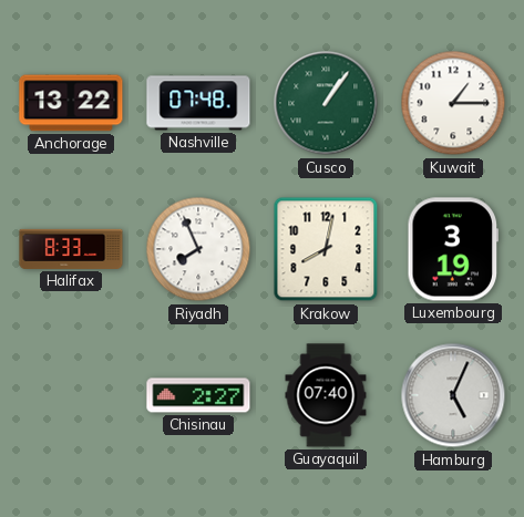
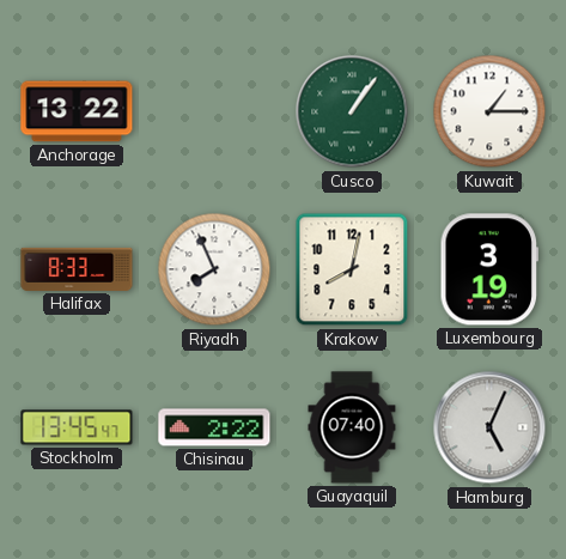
Nashville: 07:48 -> none
Stockholm: none -> 13:45
Chisinau: 2:27 -> 2:22
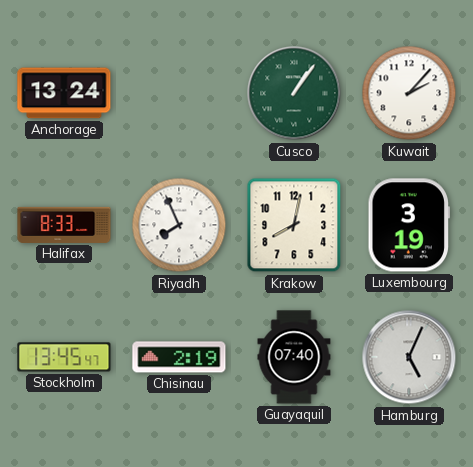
Anchorage: 13:22 -> 13:24
Kuwait: 1:15 -> 2:07
Chisinau: 2:22 -> 2:19
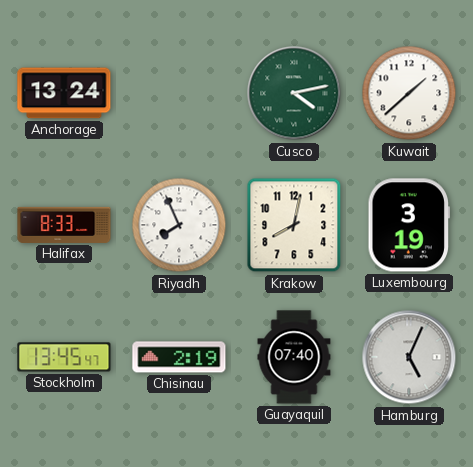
Cusco: 1:06 -> 4:13
Kuwait: 2:07 -> 1:38
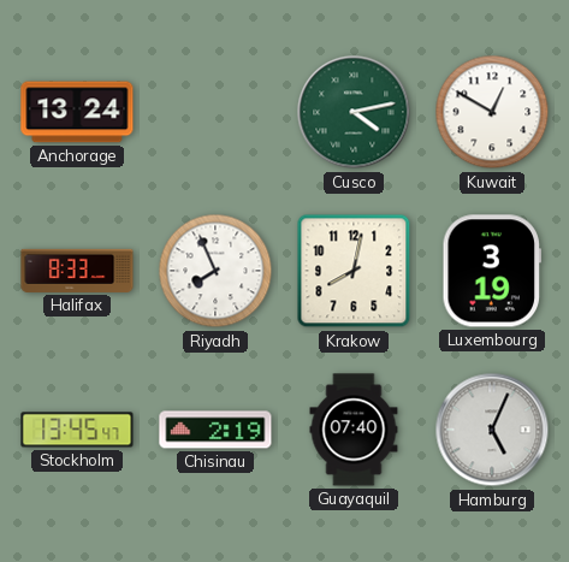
Kuwait: 1:38 -> 12:50
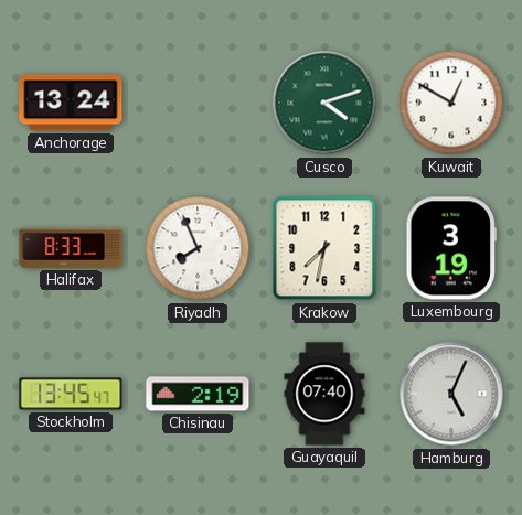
Cusco: 4:13 -> 4:12
Krakow: 8:02 -> 7:32
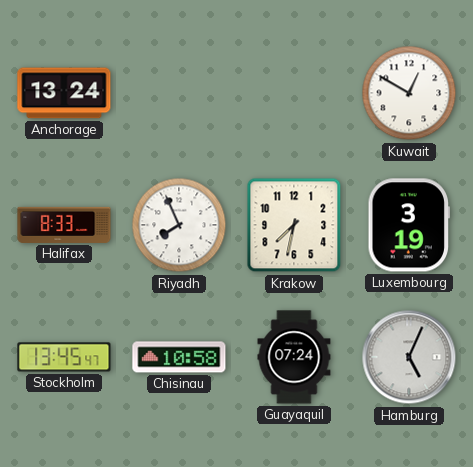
Cusco: 4:12 -> none
Chisinau: 2:19 -> 10:58
Guayaquil: 07:40 -> 07:24
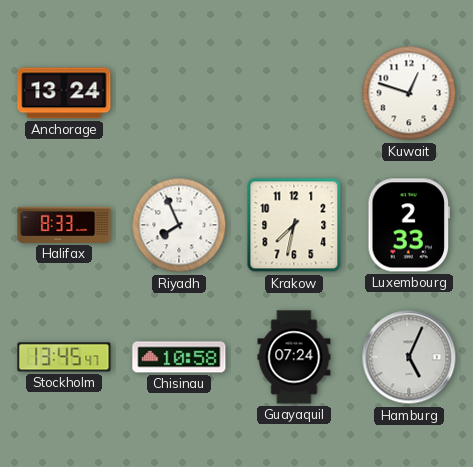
Kuwait: 12:50 -> 12:48
Luxembourg: 3:19 -> 2:33
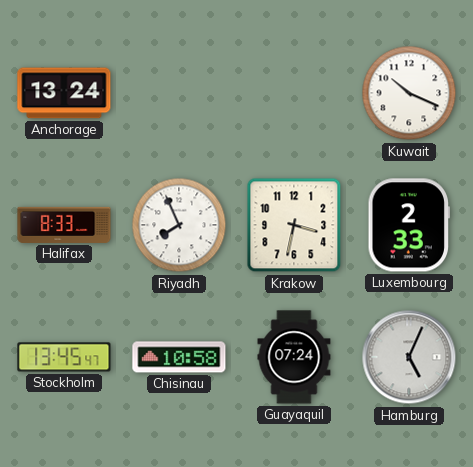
Kuwait: 12:48 -> 10:19
Krakow: 7:32 -> 3:32
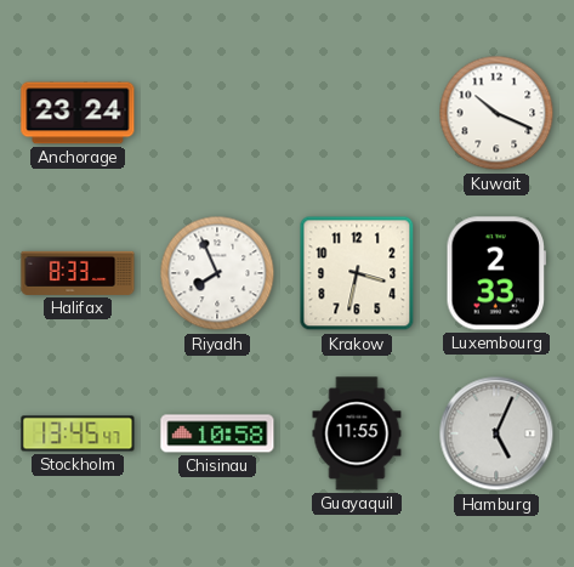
Anchorage: 13:24 -> 23:24
Guayaquil: 07:24 -> 11:55
